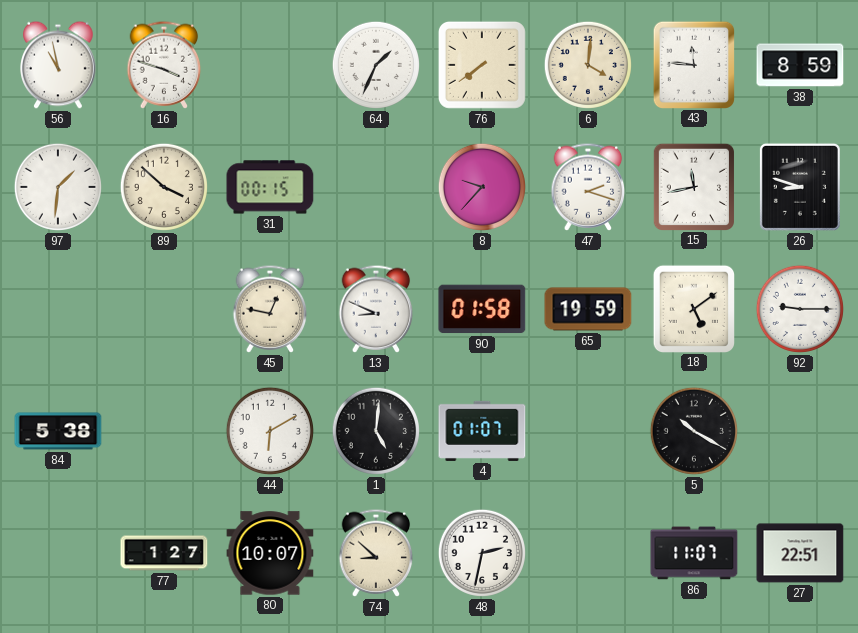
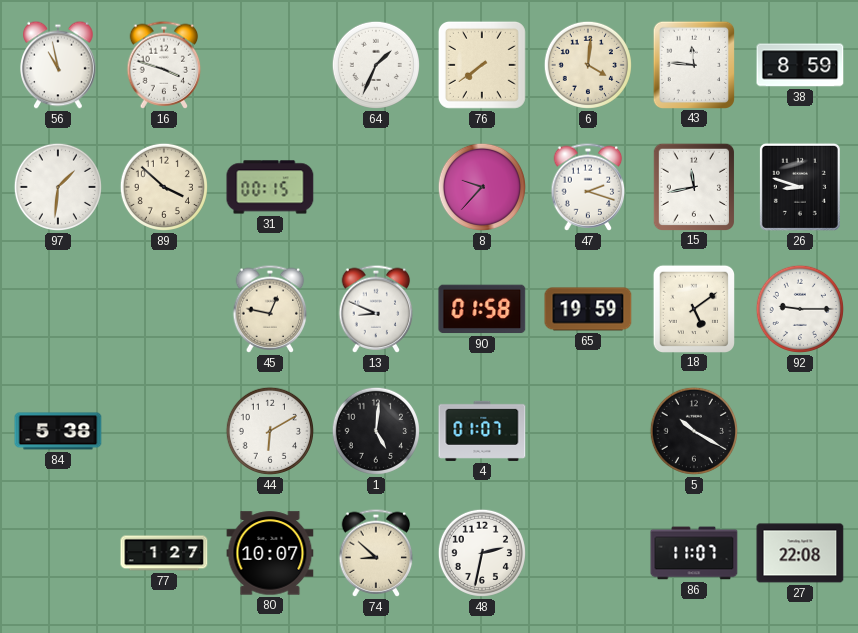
27: 22:51 -> 22:08
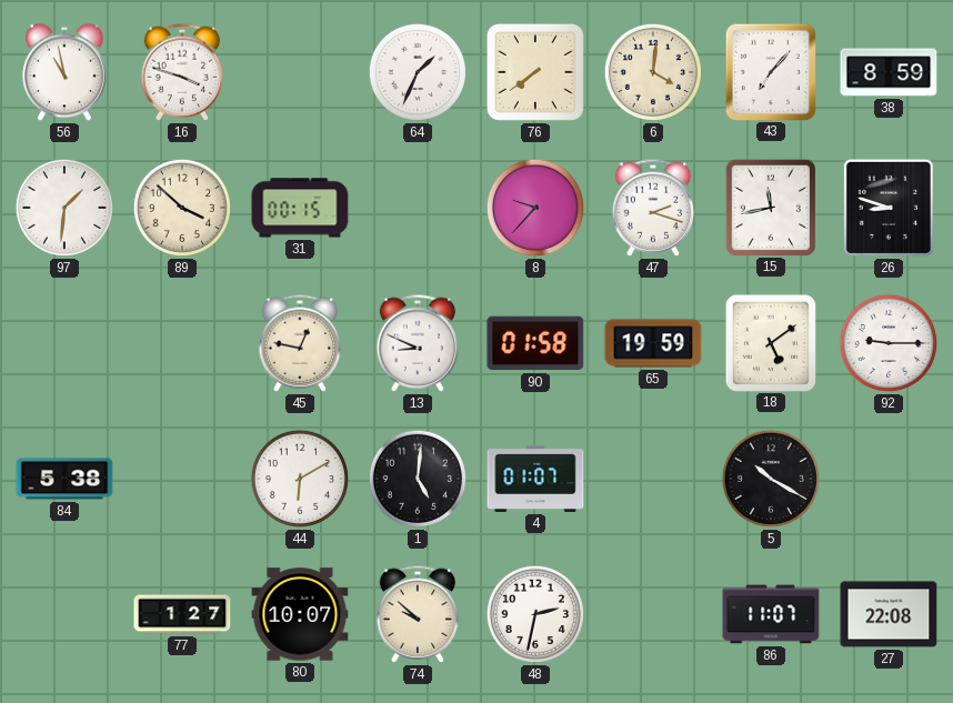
43: 11:46 -> 7:07
74: 8:52 -> 9:52
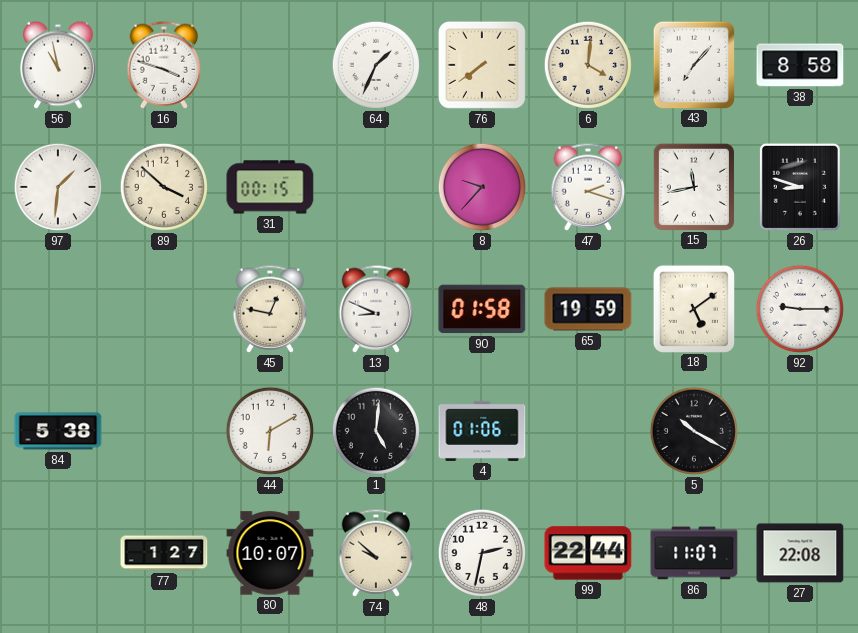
38: 8:59 -> 8:58
4: 01:07 -> 01:06
99: none -> 22:44
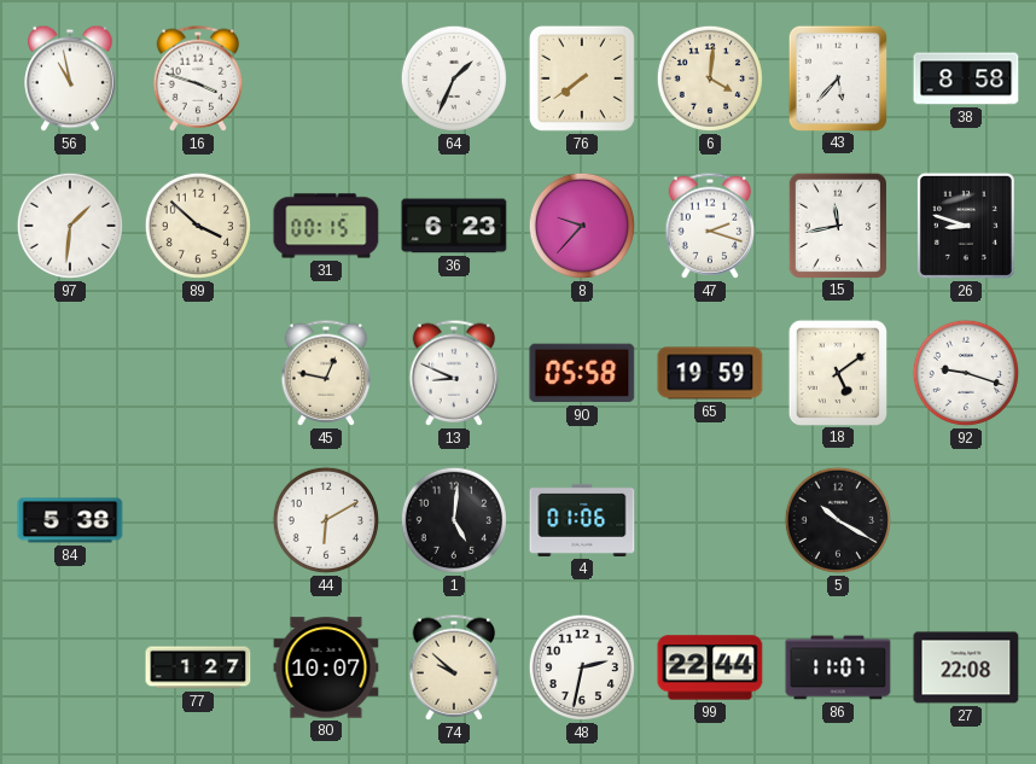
43: 7:07 -> 5:37
36: none -> 6:23
90: 01:58 -> 05:58
92: 9:15 -> 9:18
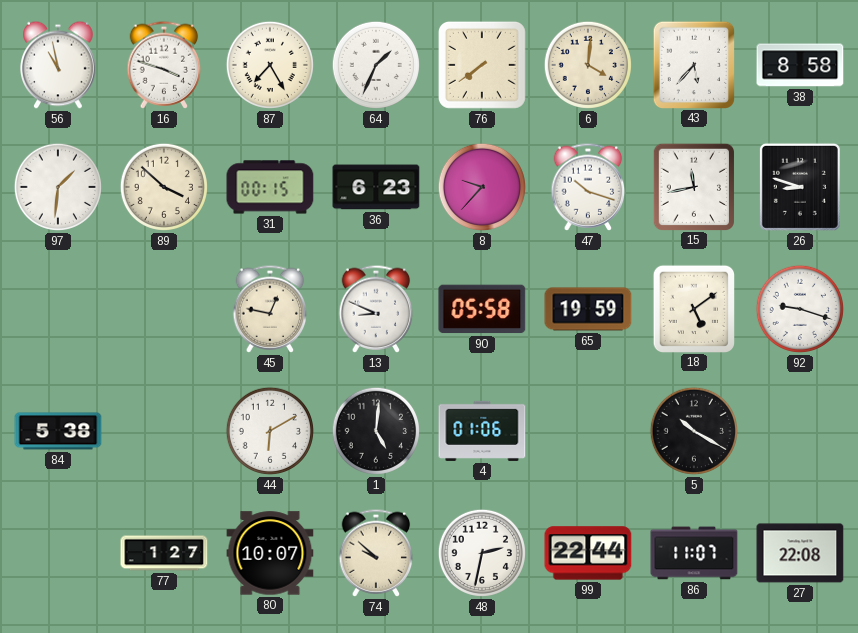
87: none -> 7:25
47: 2:18 -> 10:18
